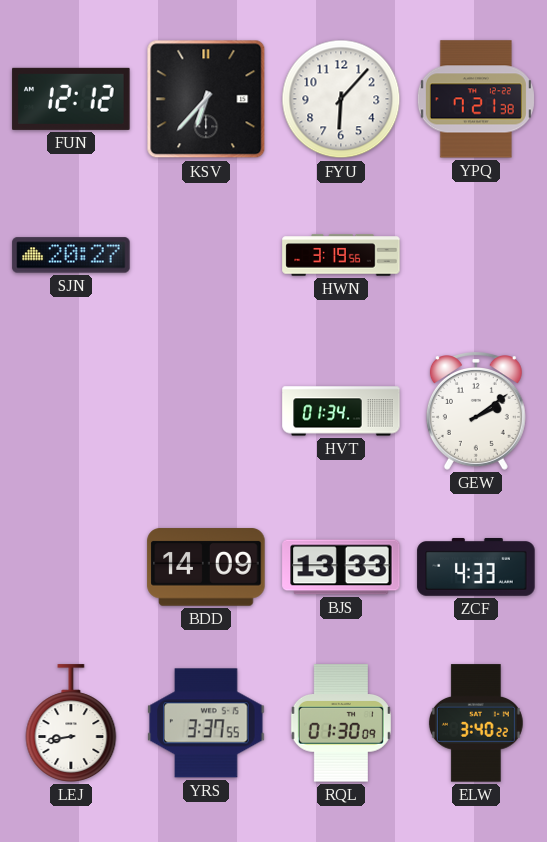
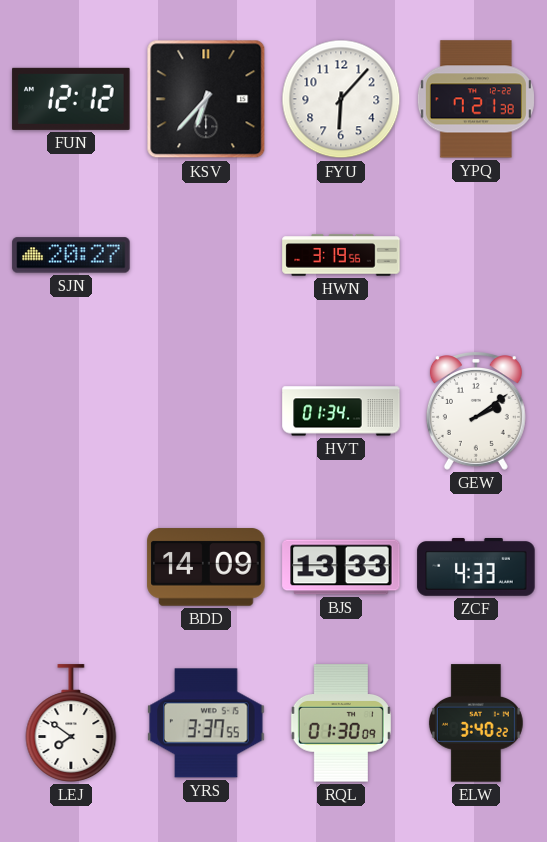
LEJ: 8:43 -> 7:51
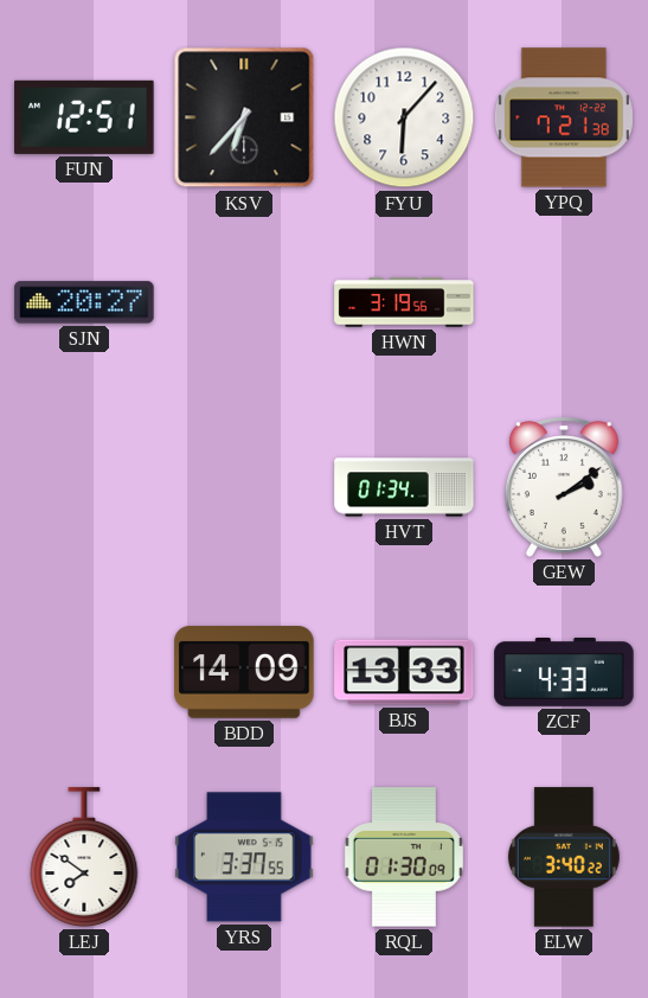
FUN: 12:12 -> 12:51
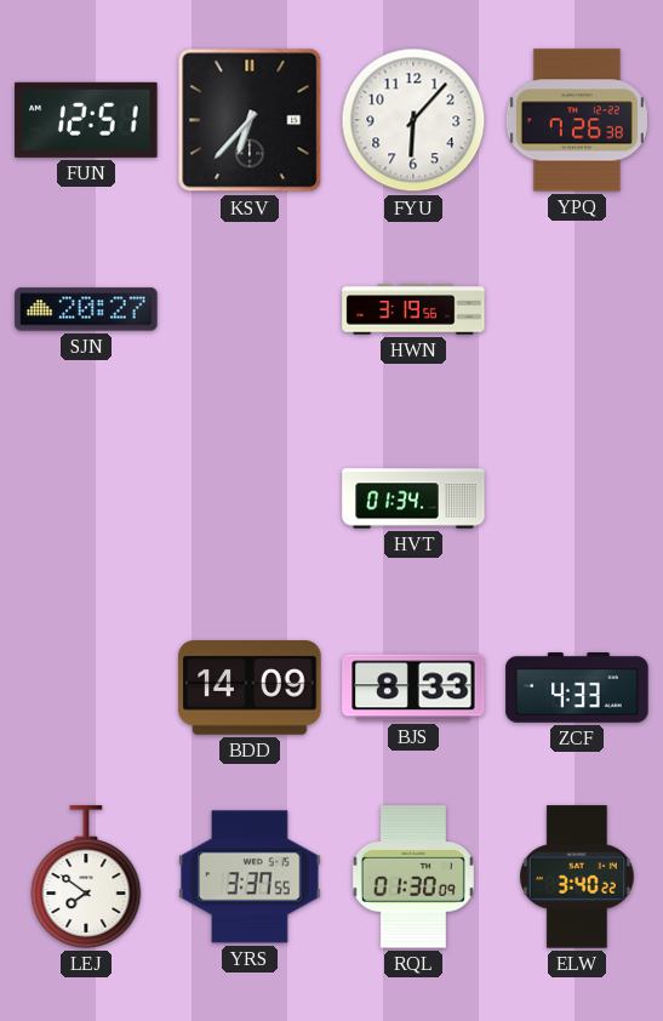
YPQ: 7:21 -> 7:26
GEW: 2:09 -> none
BJS: 13:33 -> 8:33
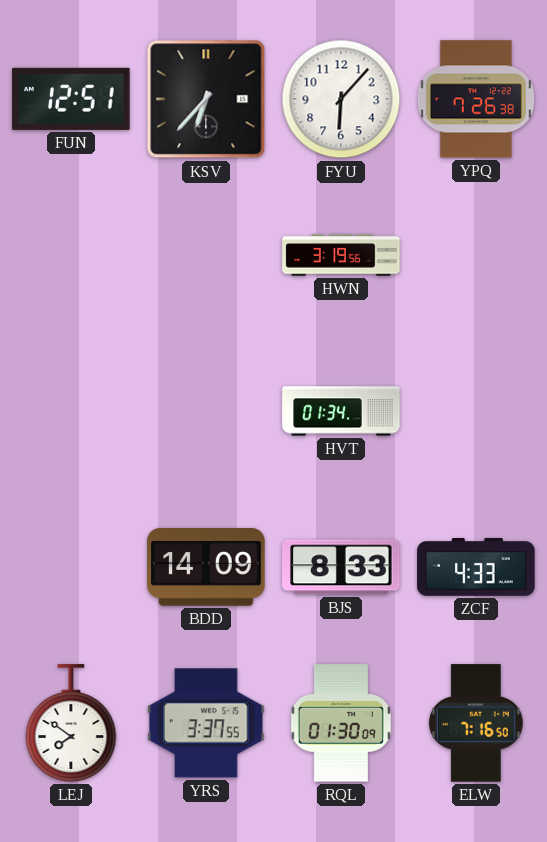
SJN: 20:27 -> none
ELW: 3:40 -> 7:16
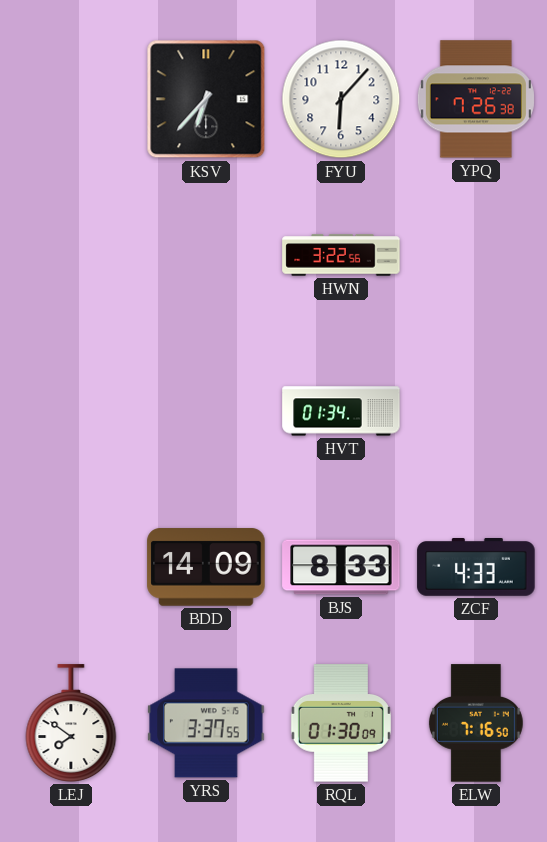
FUN: 12:51 -> none
HWN: 3:19 -> 3:22
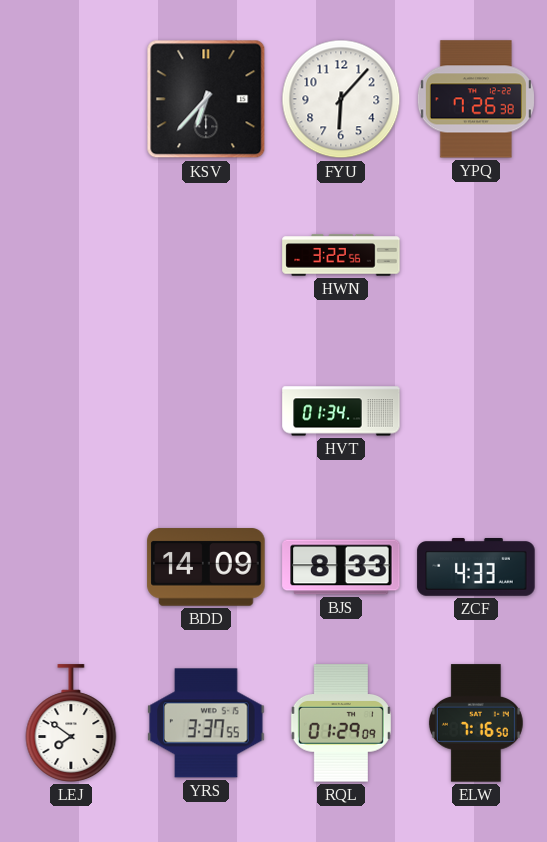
RQL: 01:30 -> 01:29
